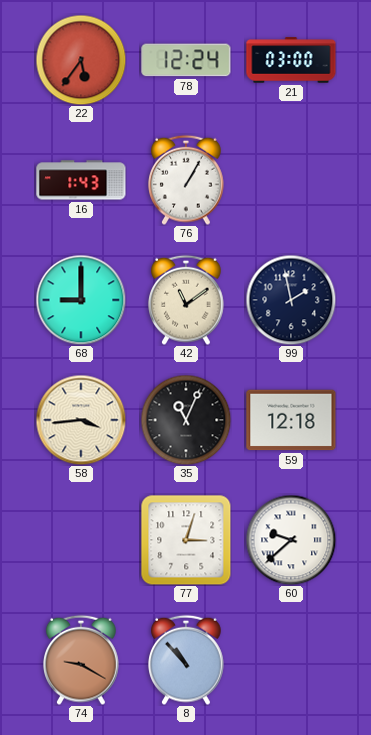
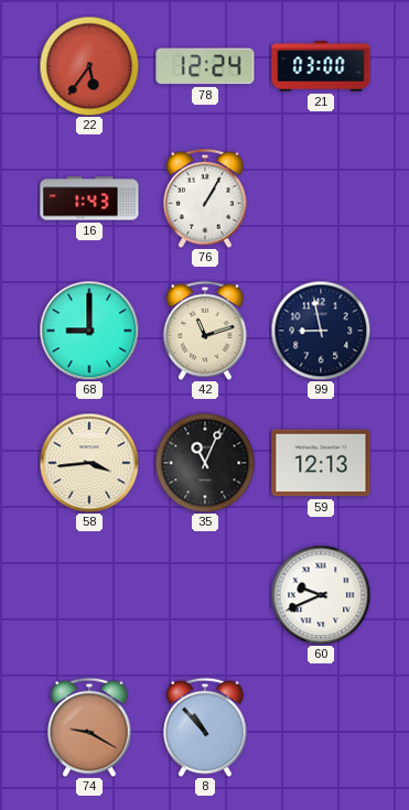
42: 11:09 -> 11:12
99: 1:58 -> 8:58
59: 12:18 -> 12:13
77: 3:03 -> none
60: 9:38 -> 9:41
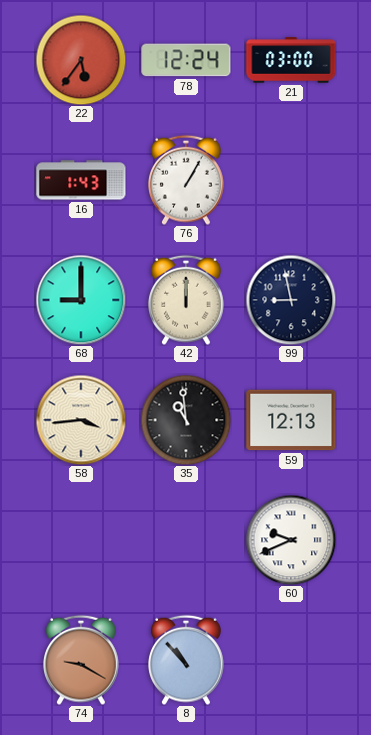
42: 11:12 -> 12:00
35: 11:04 -> 10:59
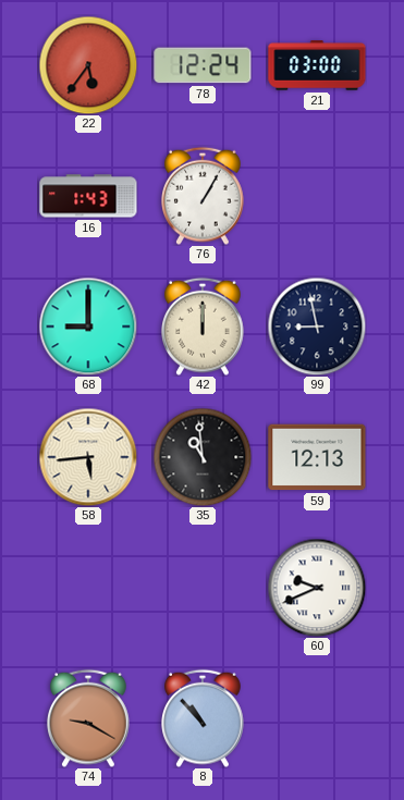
58: 3:44 -> 5:44
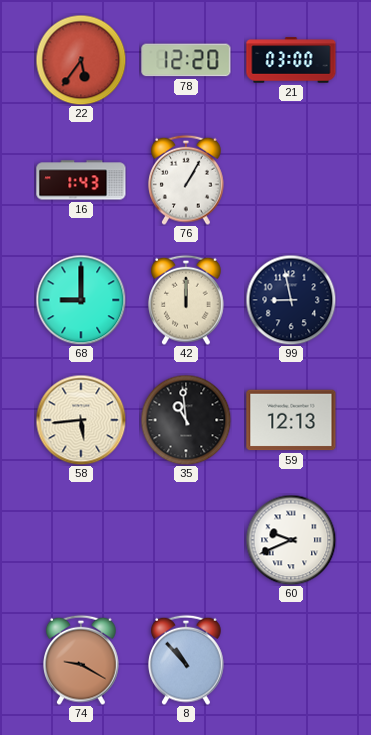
78: 12:24 -> 12:20
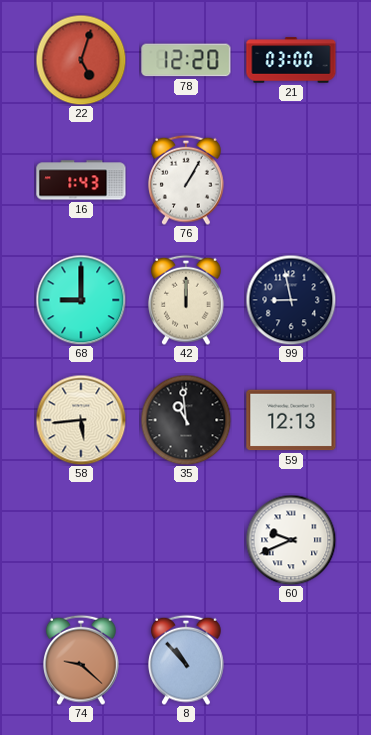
22: 5:36 -> 5:03
74: 9:20 -> 9:22
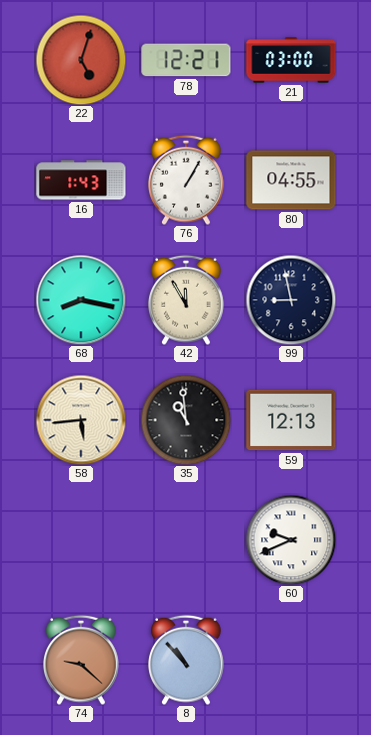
78: 12:20 -> 12:21
80: none -> 04:55
68: 9:00 -> 8:17
42: 12:00 -> 11:55
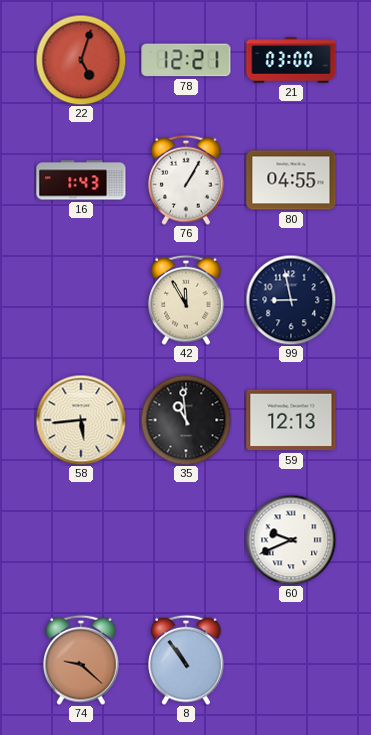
68: 8:17 -> none
8: 10:53 -> 10:54
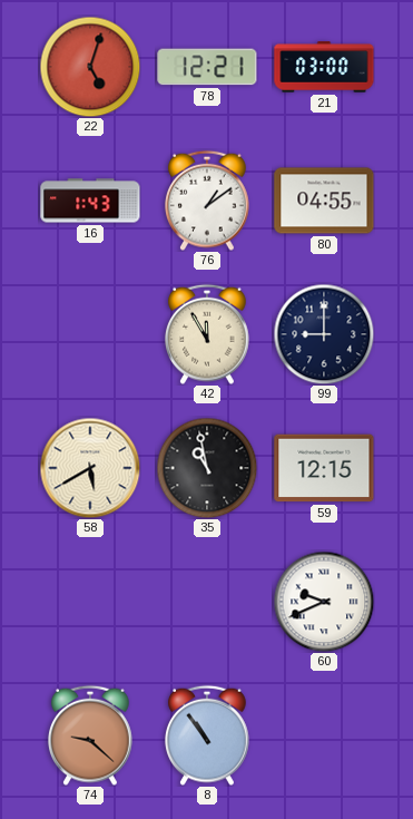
76: 1:05 -> 1:09
99: 8:58 -> 9:00
58: 5:44 -> 5:40
35: 10:59 -> 10:58
59: 12:13 -> 12:15
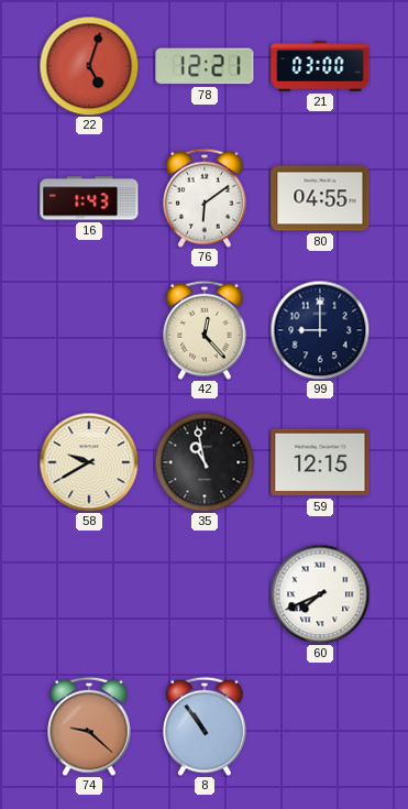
76: 1:09 -> 6:09
42: 11:55 -> 12:23
58: 5:40 -> 9:40
60: 9:41 -> 7:41
